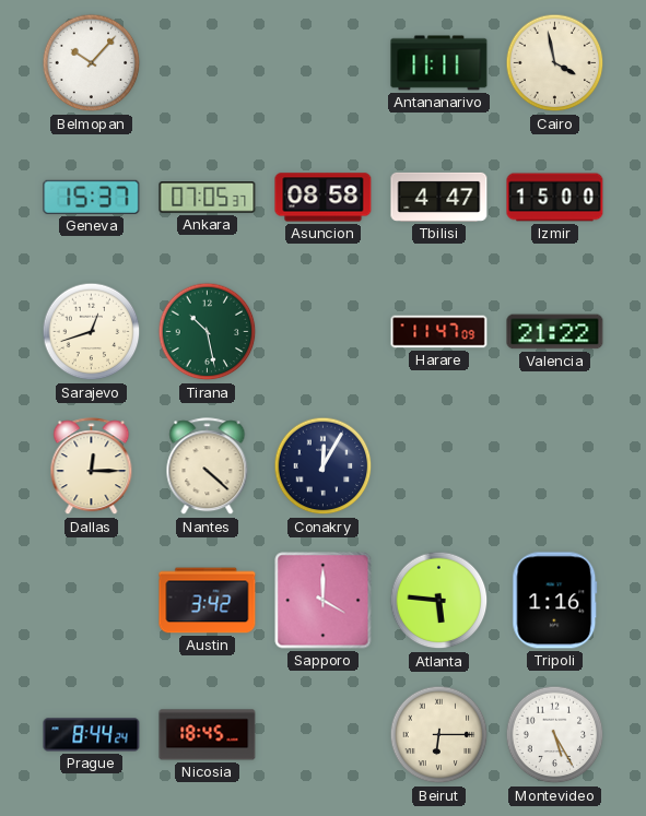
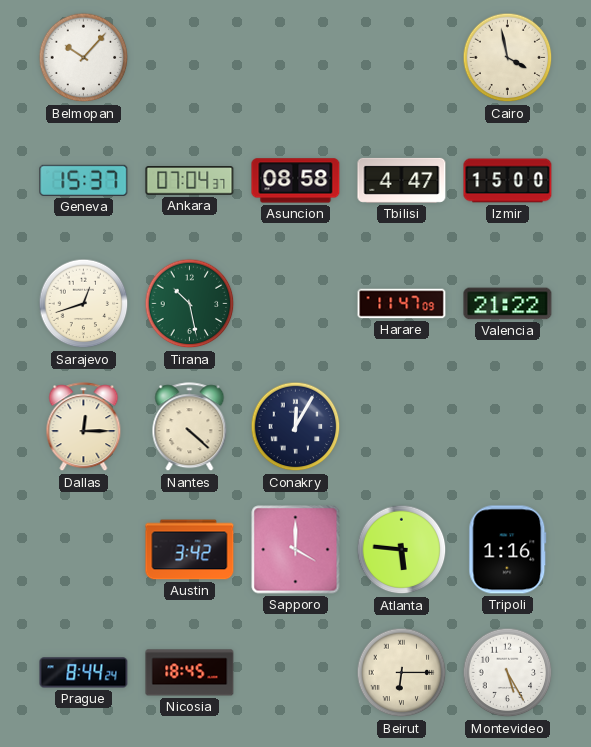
Antananarivo: 11:11 -> none
Ankara: 07:05 -> 07:04
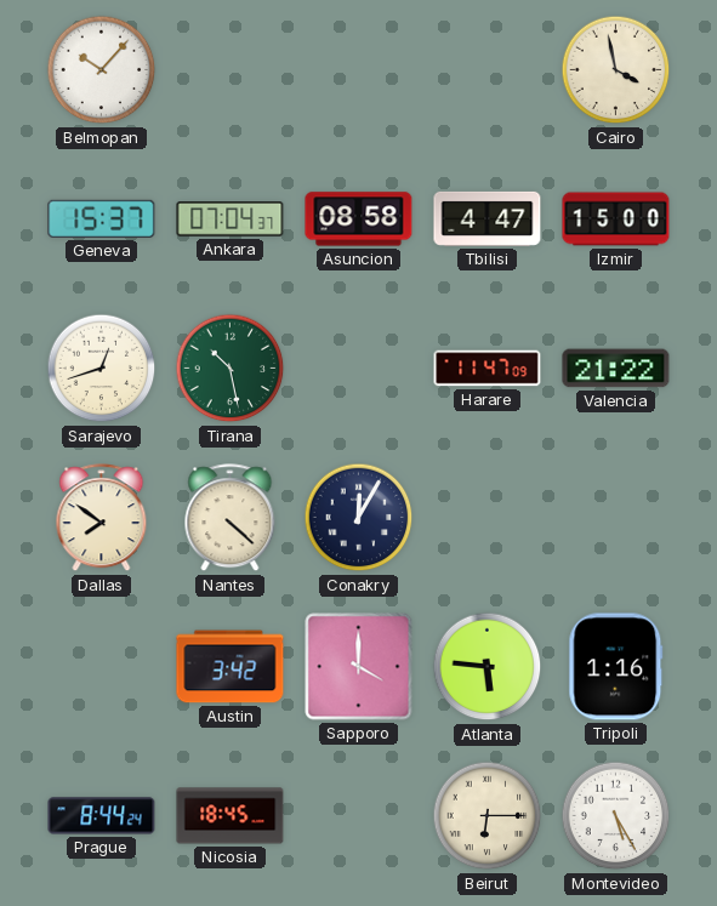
Dallas: 12:15 -> 7:51
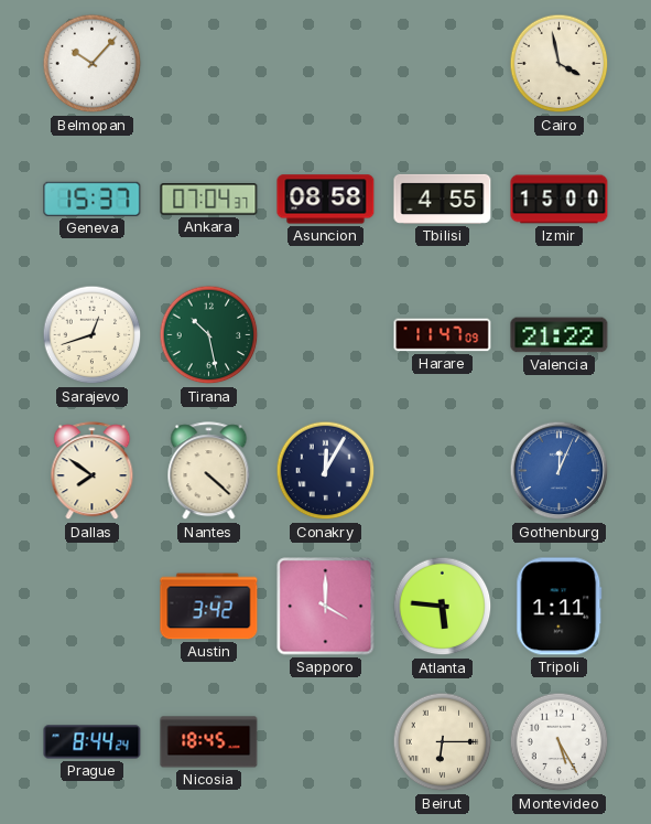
Tbilisi: 4:47 -> 4:55
Gothenburg: none -> 12:04
Tripoli: 1:16 -> 1:11
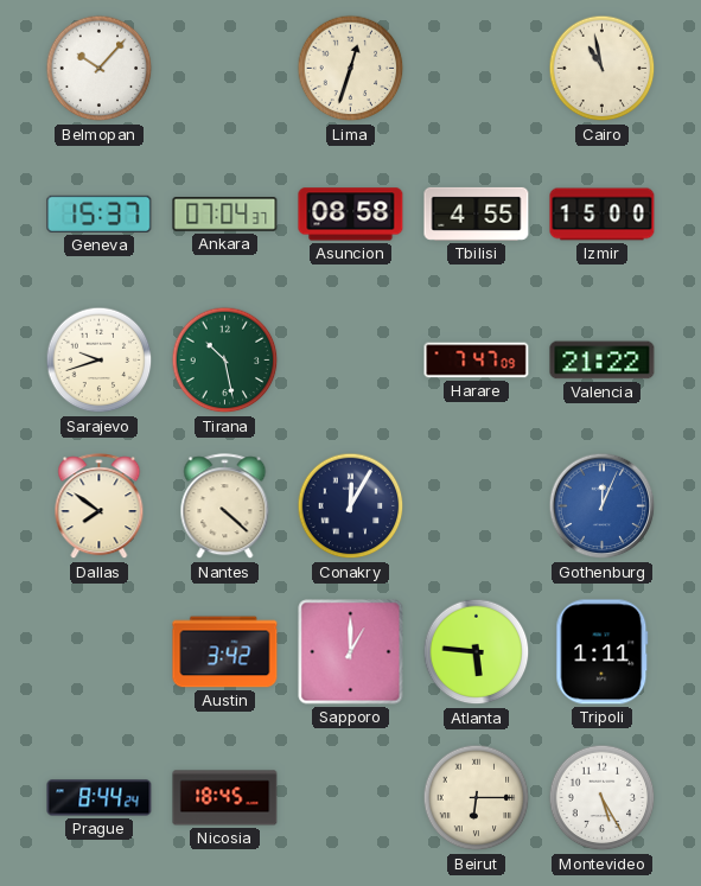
Lima: none -> 12:33
Cairo: 3:58 -> 10:58
Sarajevo: 12:42 -> 9:42
Harare: 11:47 -> 7:47
Sapporo: 4:00 -> 1:00
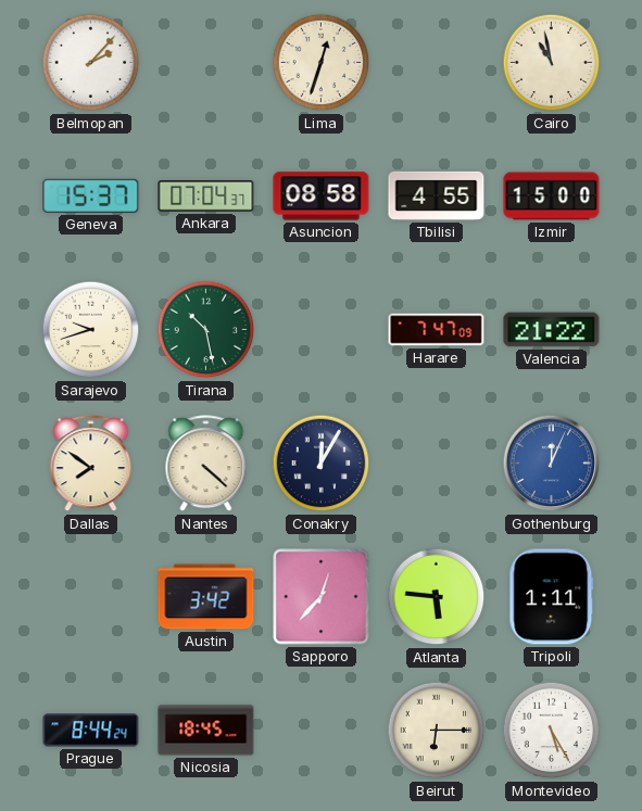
Belmopan: 10:07 -> 2:07
Sapporo: 1:00 -> 12:37
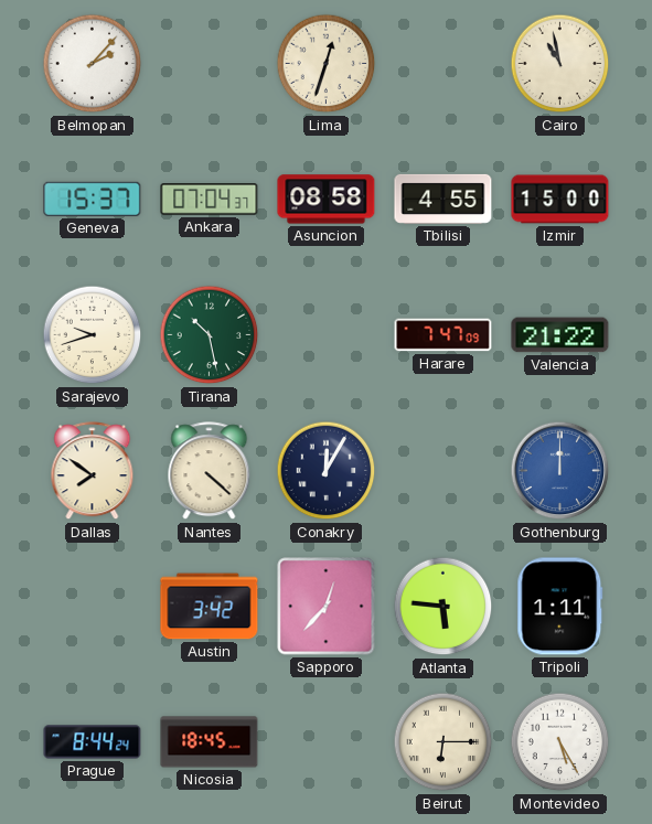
Gothenburg: 12:04 -> 12:00
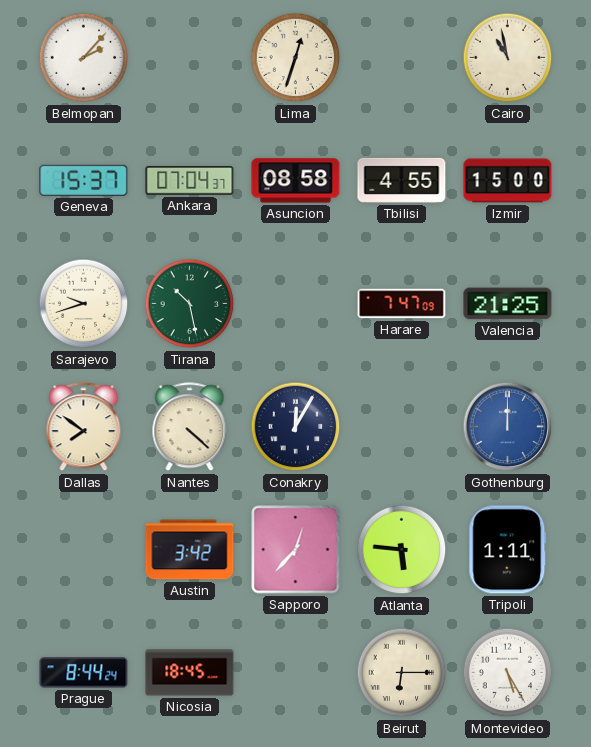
Valencia: 21:22 -> 21:25
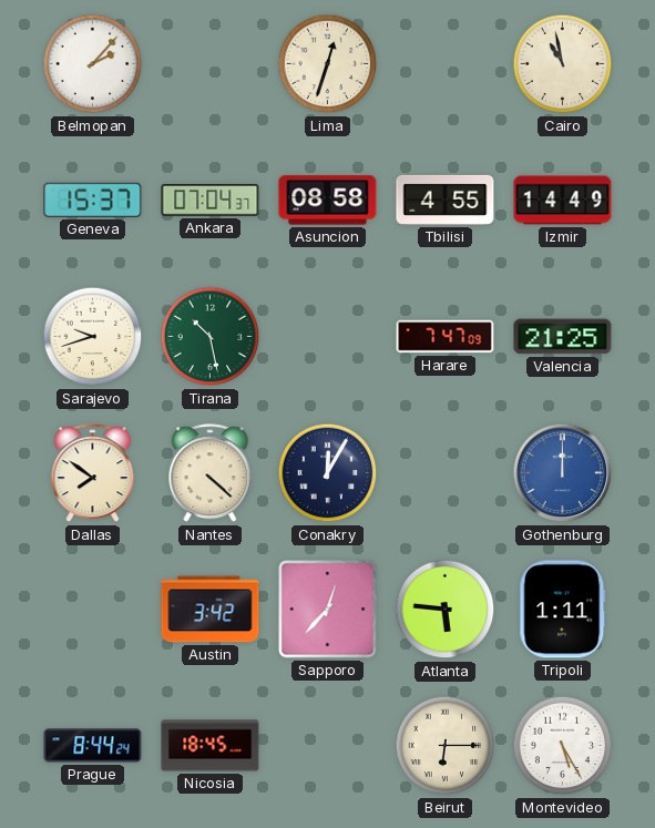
Izmir: 15:00 -> 14:49
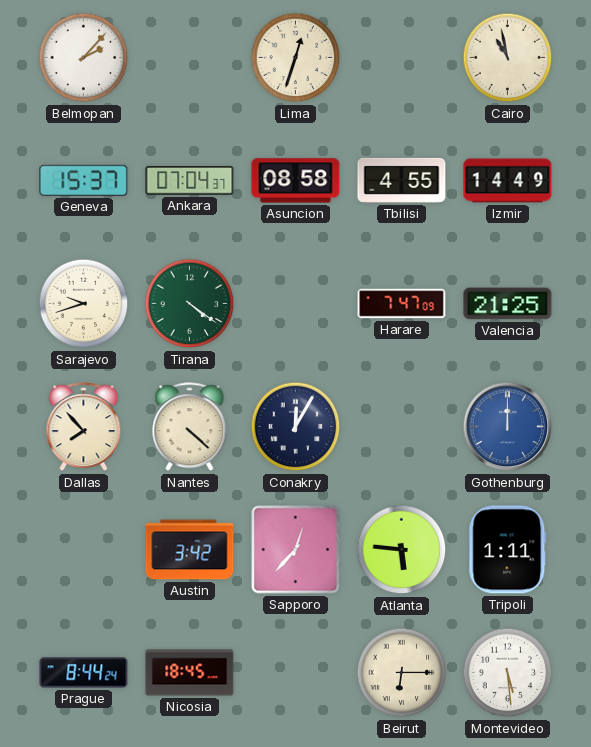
Tirana: 10:28 -> 4:21
Dallas: 7:51 -> 7:53
Montevideo: 5:25 -> 5:29
